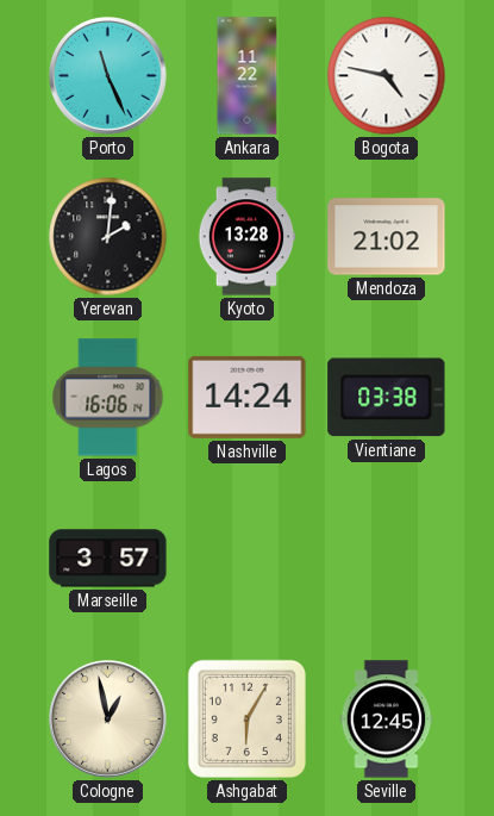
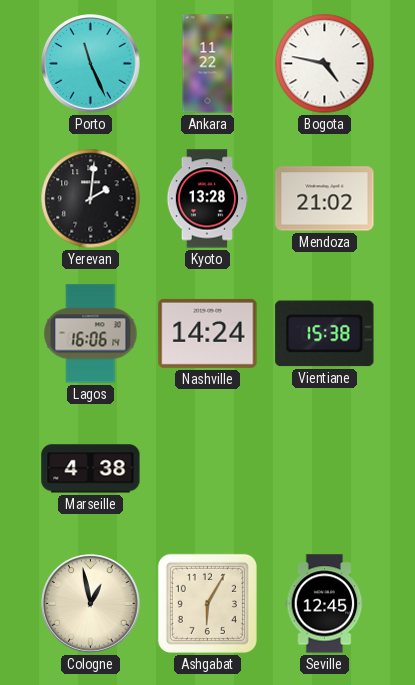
Vientiane: 03:38 -> 15:38
Marseille: 3:57 -> 4:38
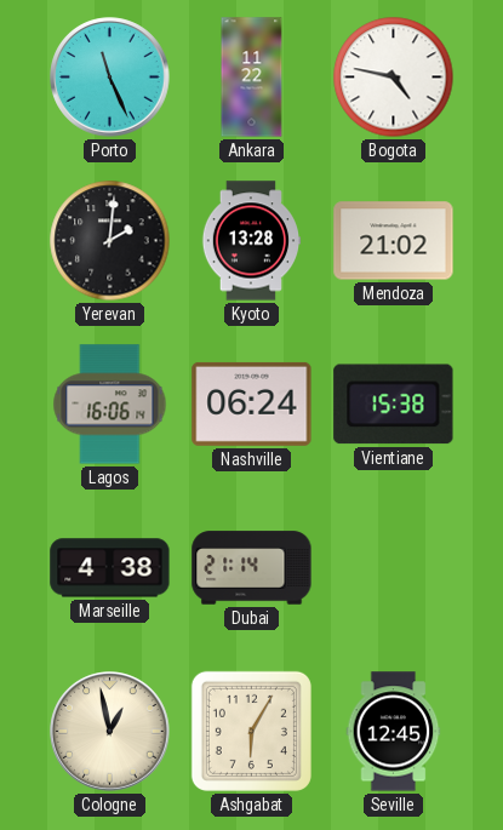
Nashville: 14:24 -> 06:24
Dubai: none -> 21:14
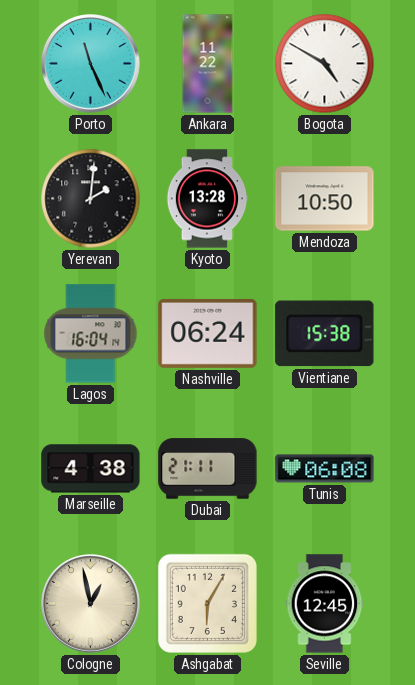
Bogota: 4:47 -> 4:50
Mendoza: 21:02 -> 10:50
Lagos: 16:06 -> 16:04
Dubai: 21:14 -> 21:11
Tunis: none -> 06:08
